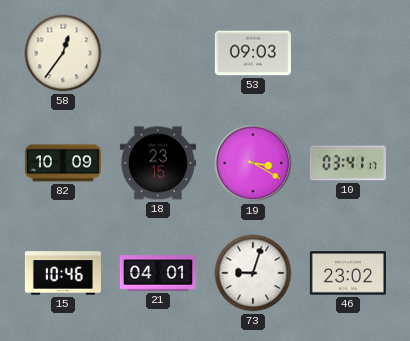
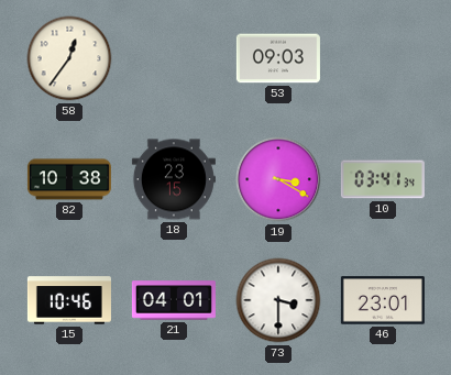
82: 10:09 -> 10:38
10: 03:41:17 -> 03:41:34
73: 9:03 -> 3:30
46: 23:02 -> 23:01
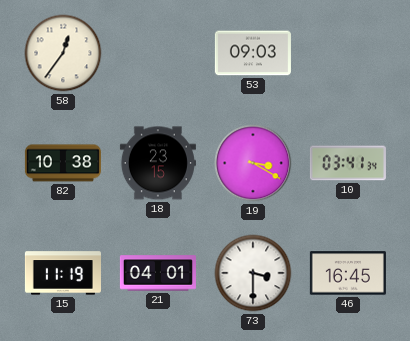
15: 10:46 -> 11:19
46: 23:01 -> 16:45
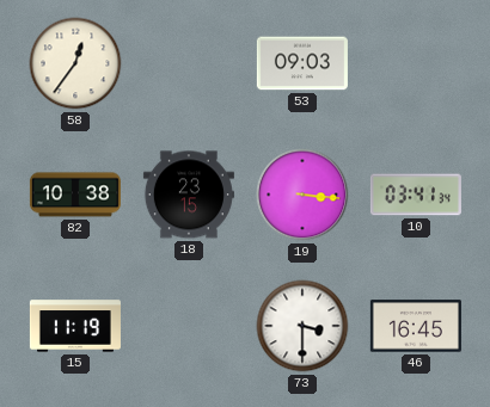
19: 3:20 -> 3:16
21: 04:01 -> none
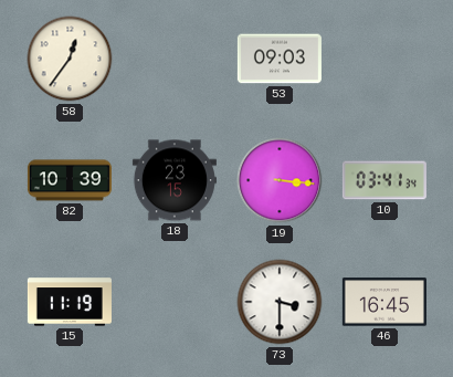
82: 10:38 -> 10:39
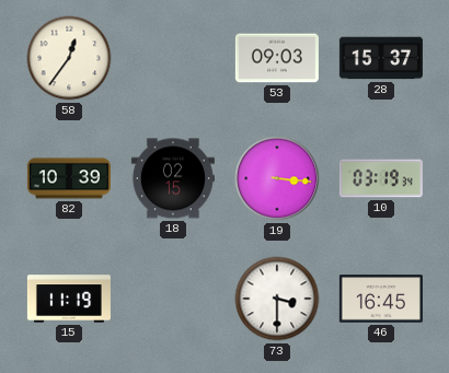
28: none -> 15:37
18: 23:15 -> 02:15
10: 03:41 -> 03:19
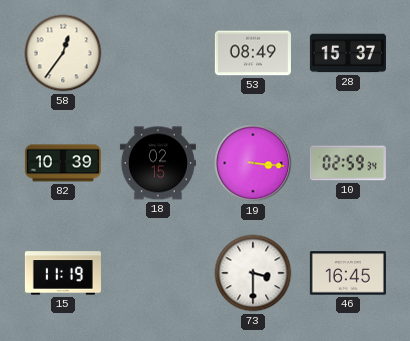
53: 09:03 -> 08:49
10: 03:19 -> 02:59
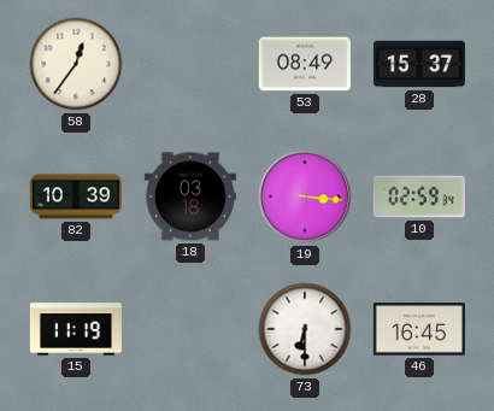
18: 02:15 -> 03:18
73: 3:30 -> 6:30
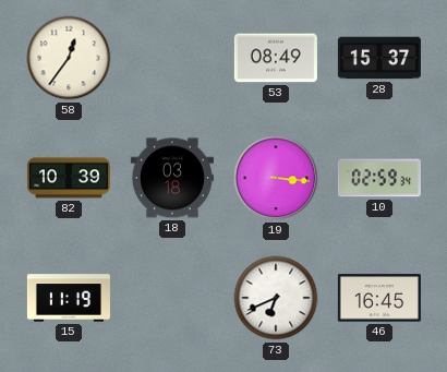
73: 6:30 -> 6:41
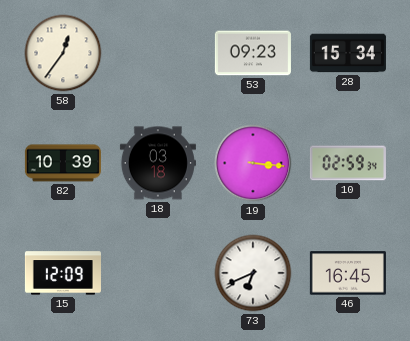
53: 08:49 -> 09:23
28: 15:37 -> 15:34
15: 11:19 -> 12:09
